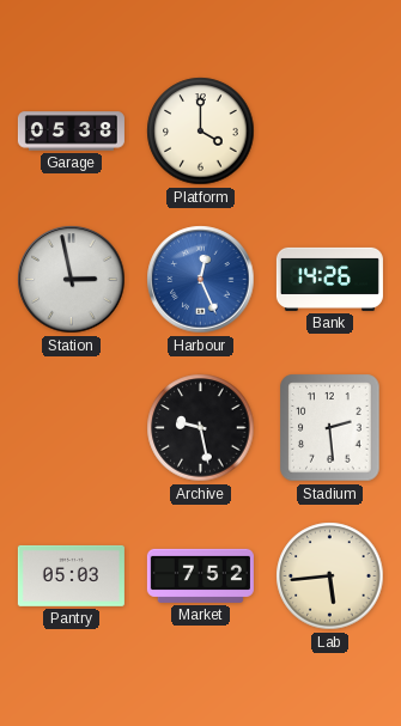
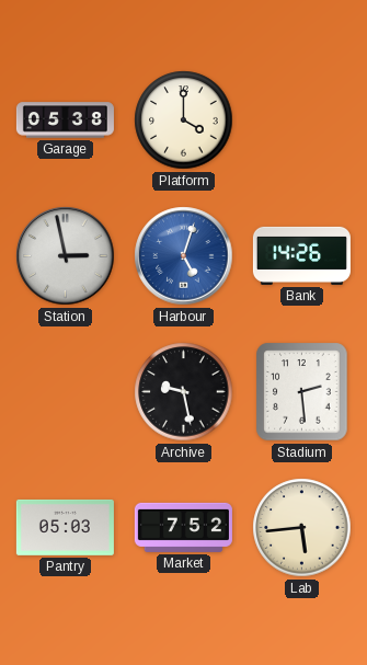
Harbour: 12:26 -> 5:03
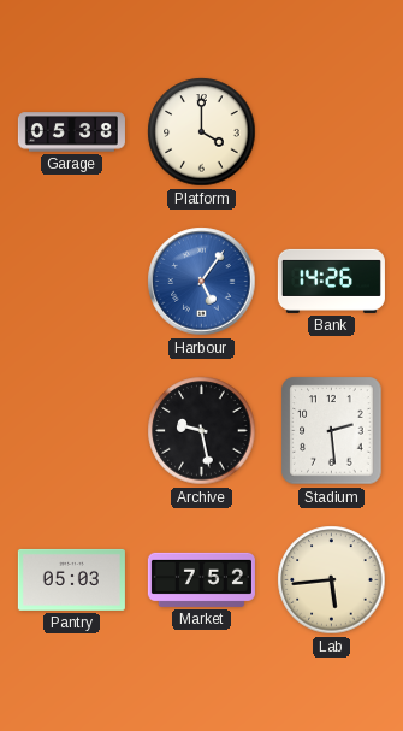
Station: 2:58 -> none
Harbour: 5:03 -> 5:06
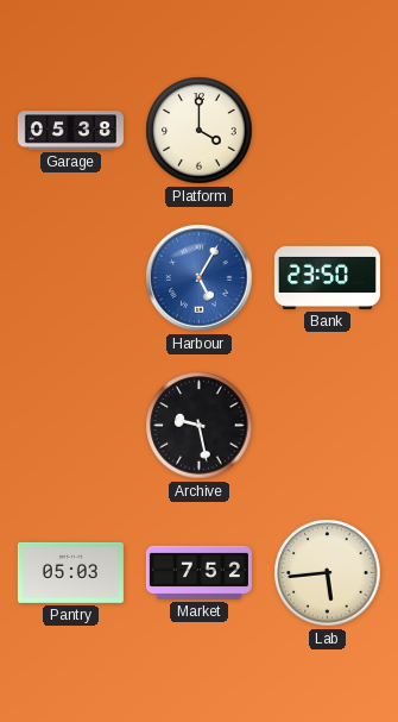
Harbour: 5:06 -> 5:05
Bank: 14:26 -> 23:50
Stadium: 2:29 -> none
